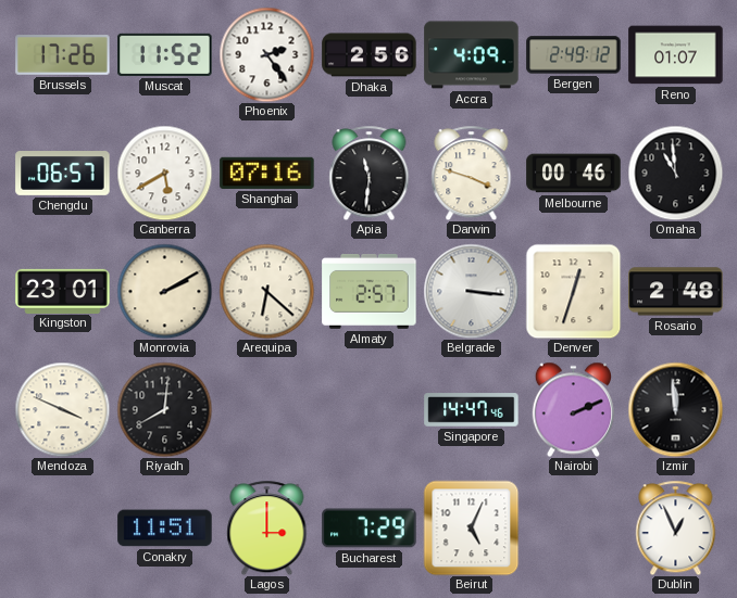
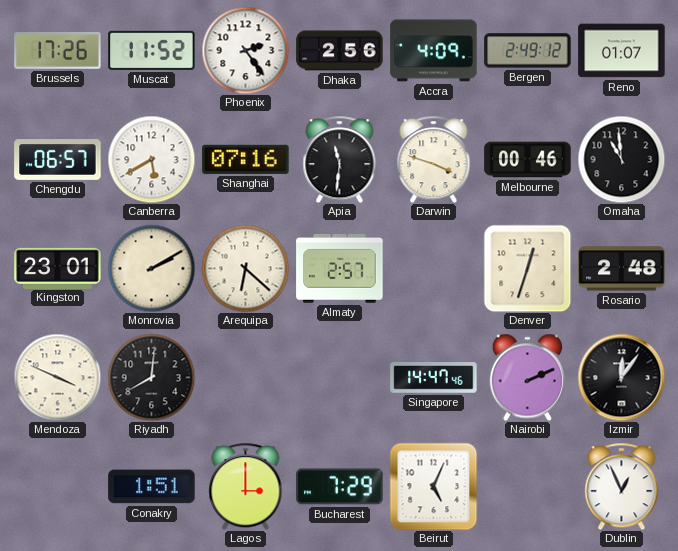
Belgrade: 3:16 -> none
Izmir: 11:59 -> 12:06
Conakry: 11:51 -> 1:51
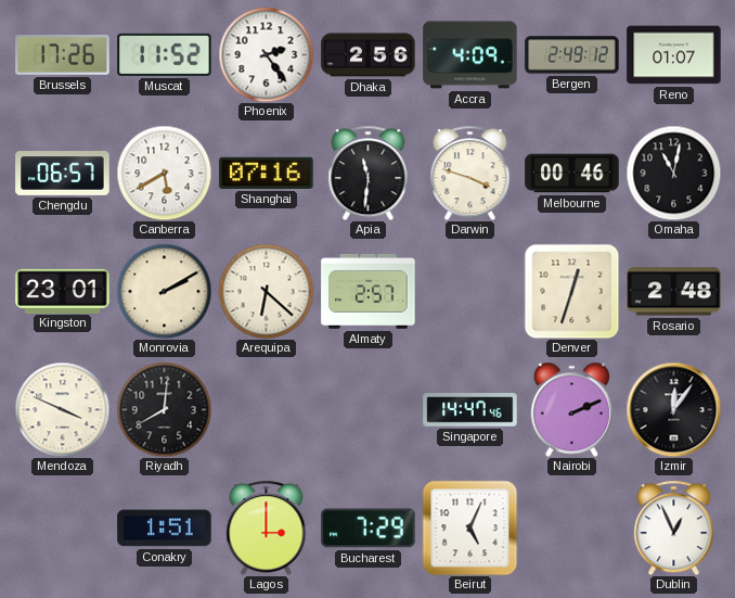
Omaha: 10:59 -> 11:02
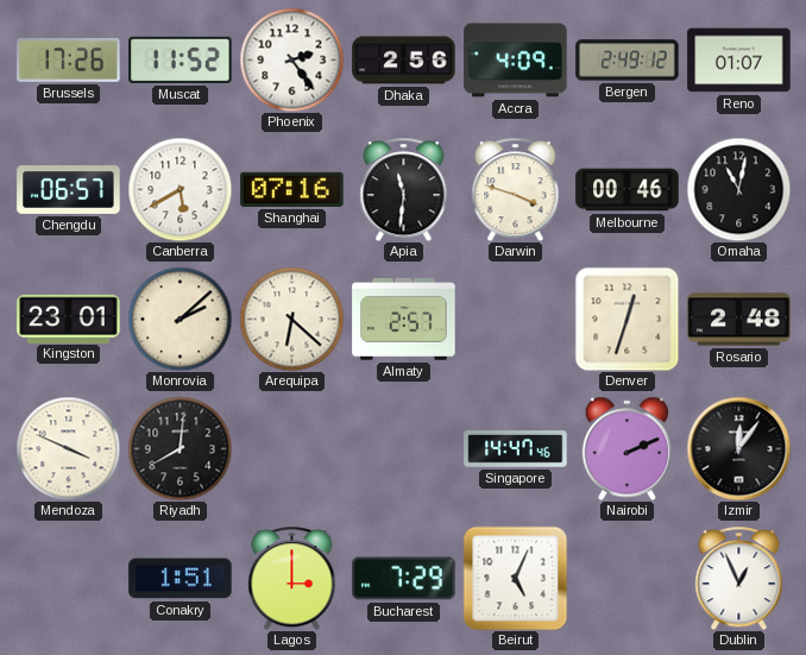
Monrovia: 2:10 -> 2:08
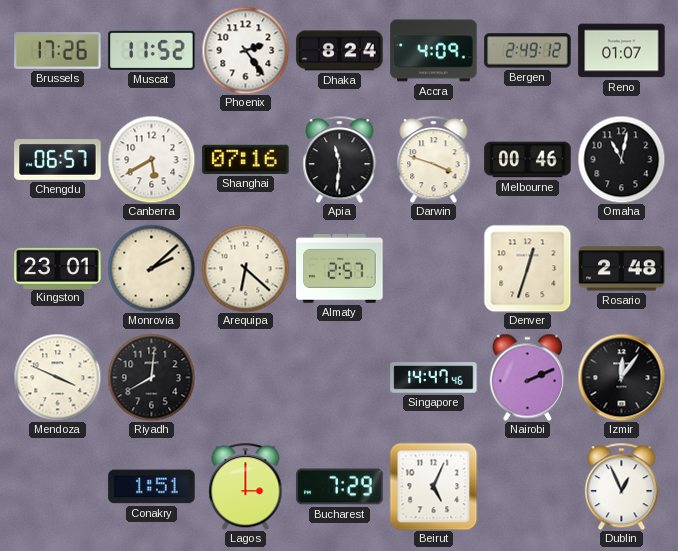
Dhaka: 2:56 -> 8:24
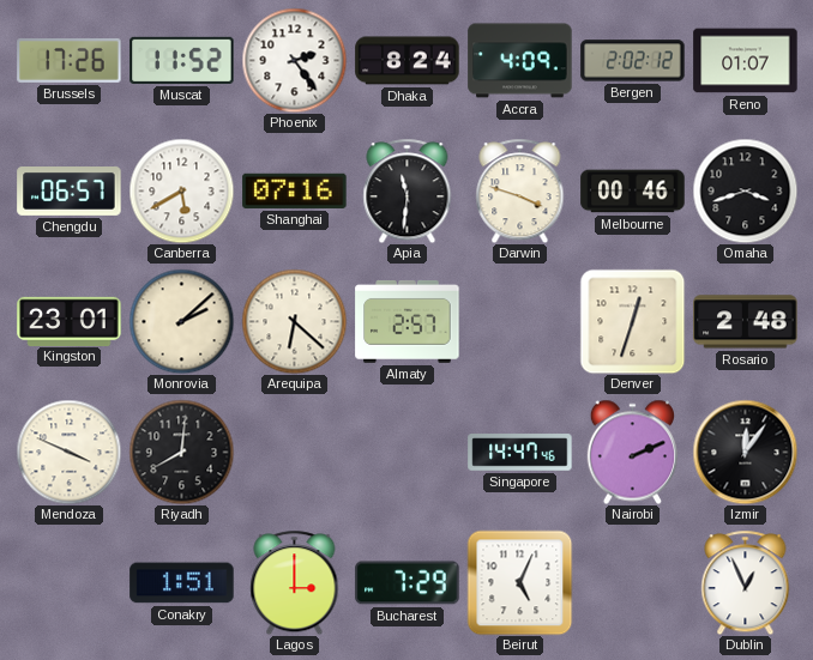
Bergen: 2:49 -> 2:02
Omaha: 11:02 -> 3:42
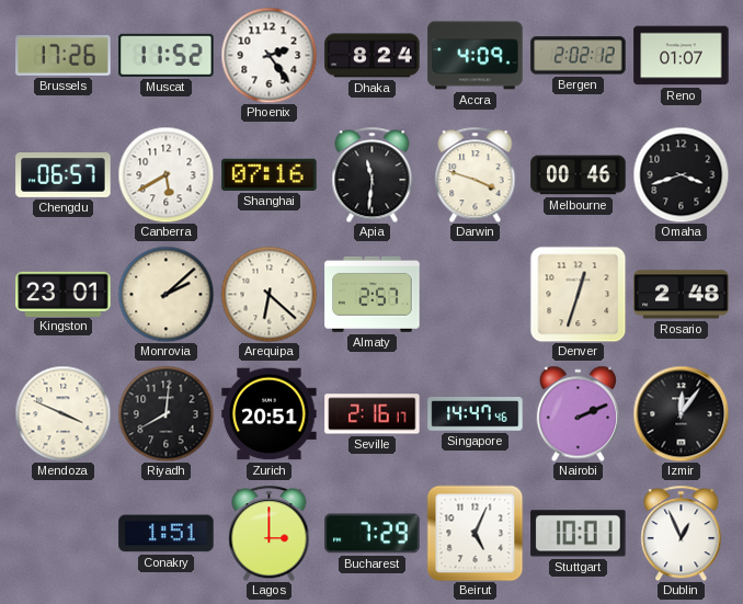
Zurich: none -> 20:51
Seville: none -> 2:16
Stuttgart: none -> 10:01
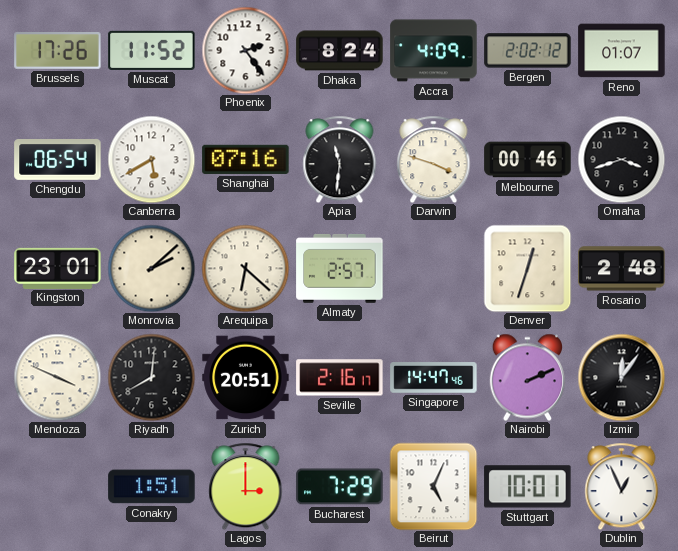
Chengdu: 06:57 -> 06:54
